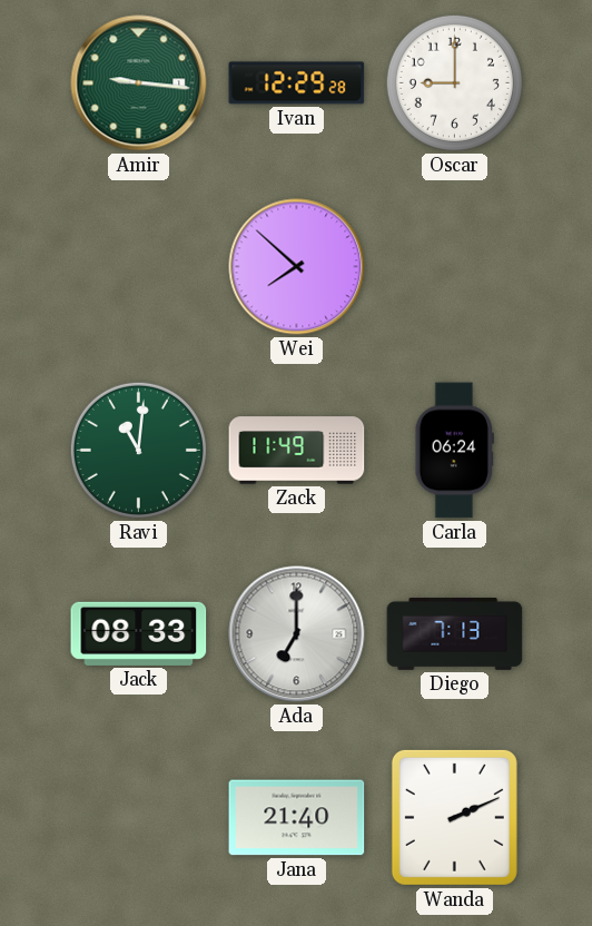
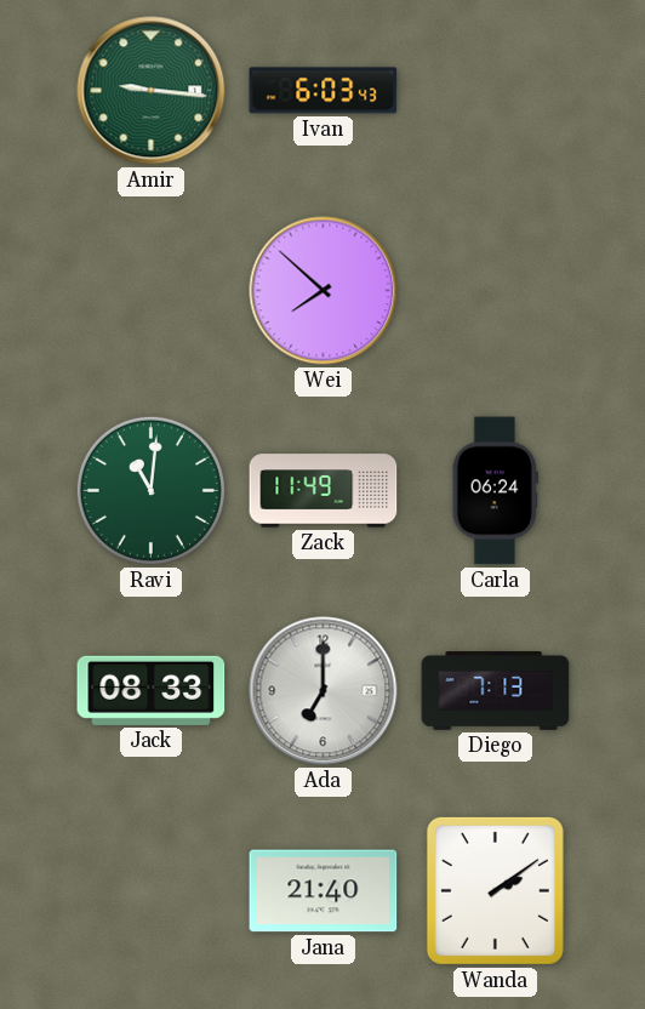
Ivan: 12:29 -> 6:03
Oscar: 9:00 -> none
Wanda: 2:11 -> 2:09
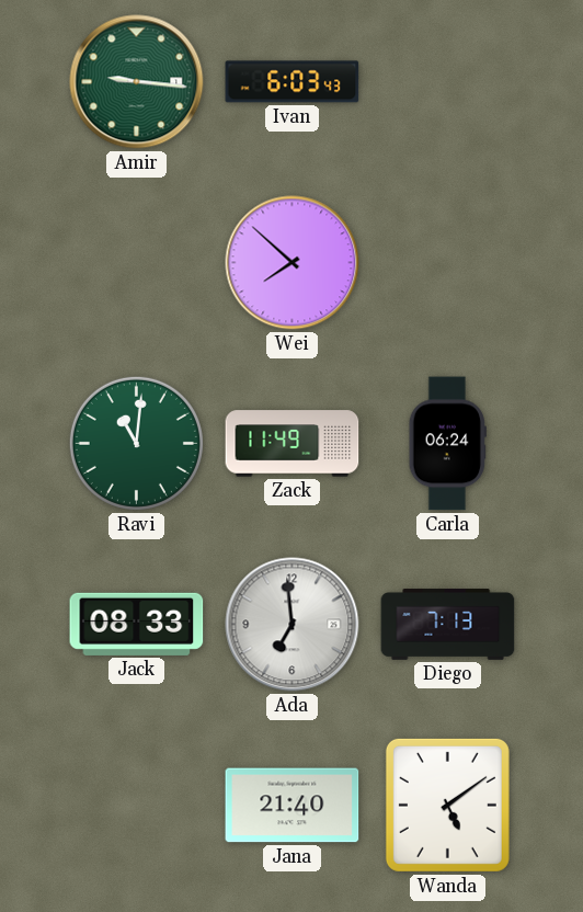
Ada: 7:00 -> 6:59
Wanda: 2:09 -> 5:09
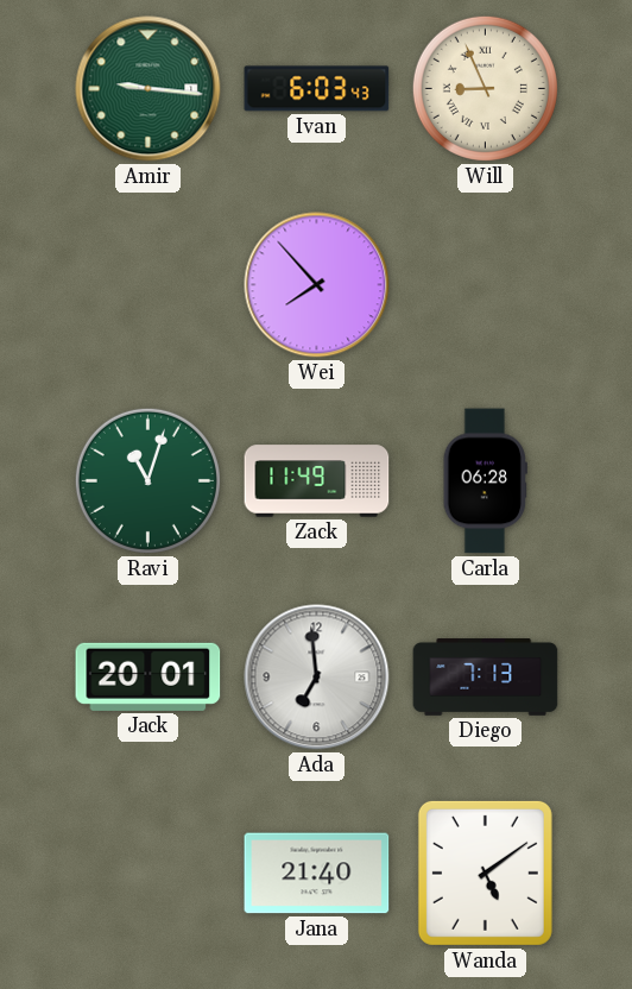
Will: none -> 8:56
Wei: 7:52 -> 7:53
Ravi: 11:01 -> 11:03
Carla: 06:24 -> 06:28
Jack: 08:33 -> 20:01
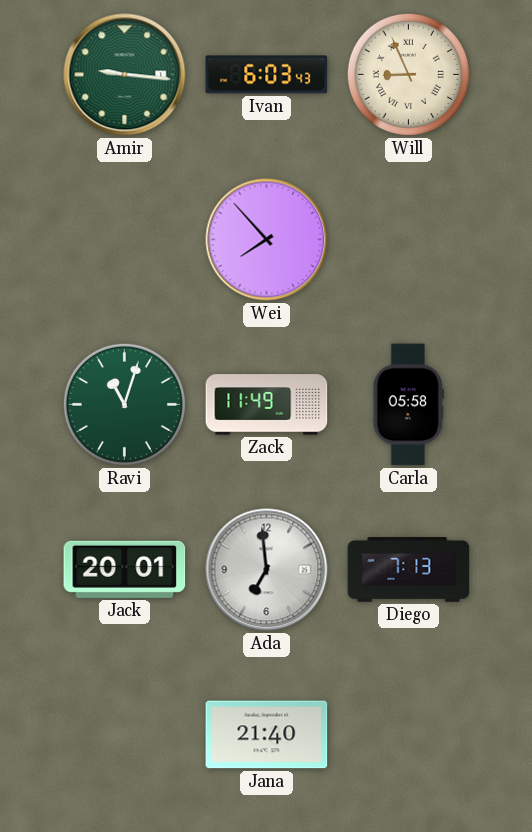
Carla: 06:28 -> 05:58
Wanda: 5:09 -> none
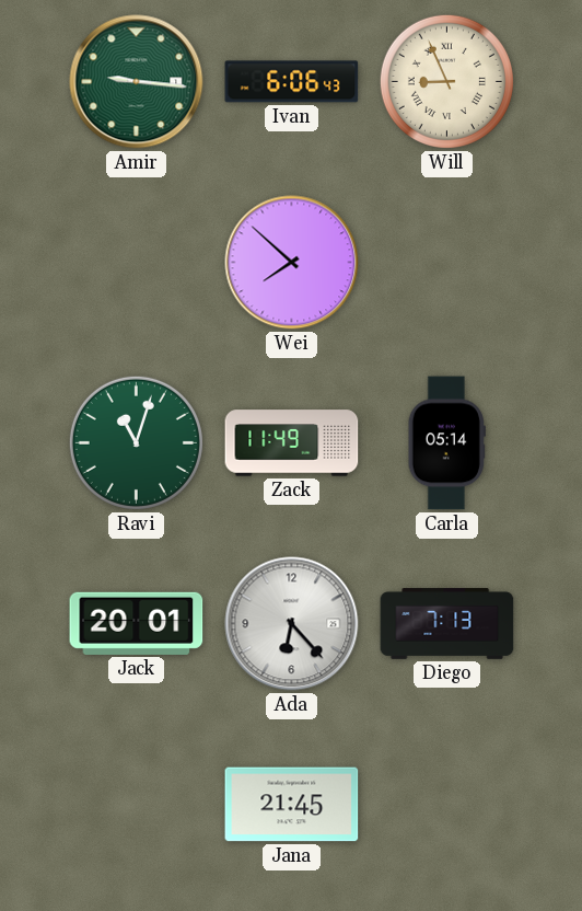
Ivan: 6:03 -> 6:06
Wei: 7:53 -> 7:52
Carla: 05:58 -> 05:14
Ada: 6:59 -> 6:23
Jana: 21:40 -> 21:45
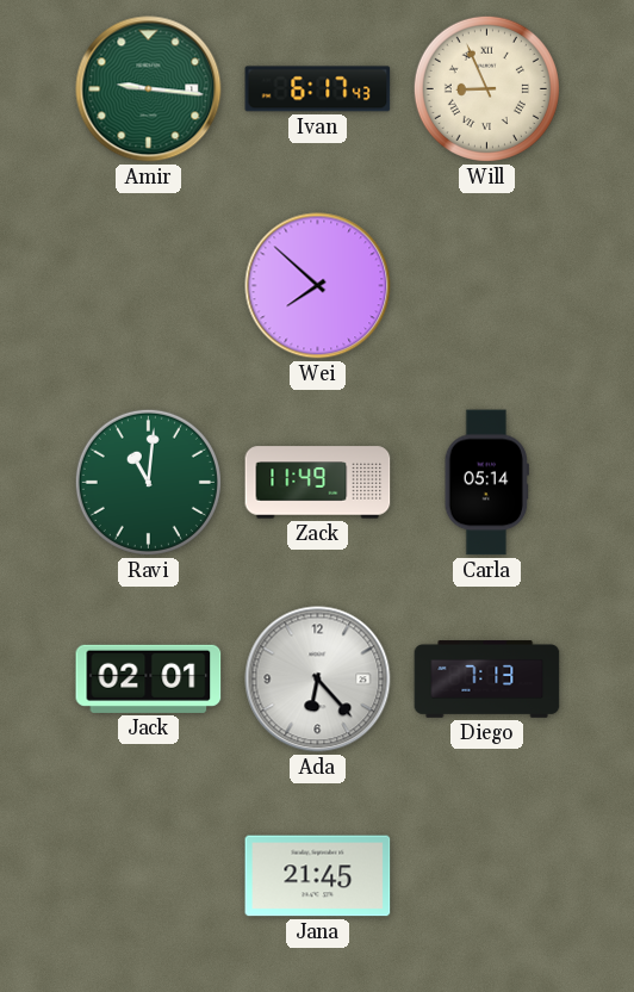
Ivan: 6:06 -> 6:17
Ravi: 11:03 -> 11:01
Jack: 20:01 -> 02:01
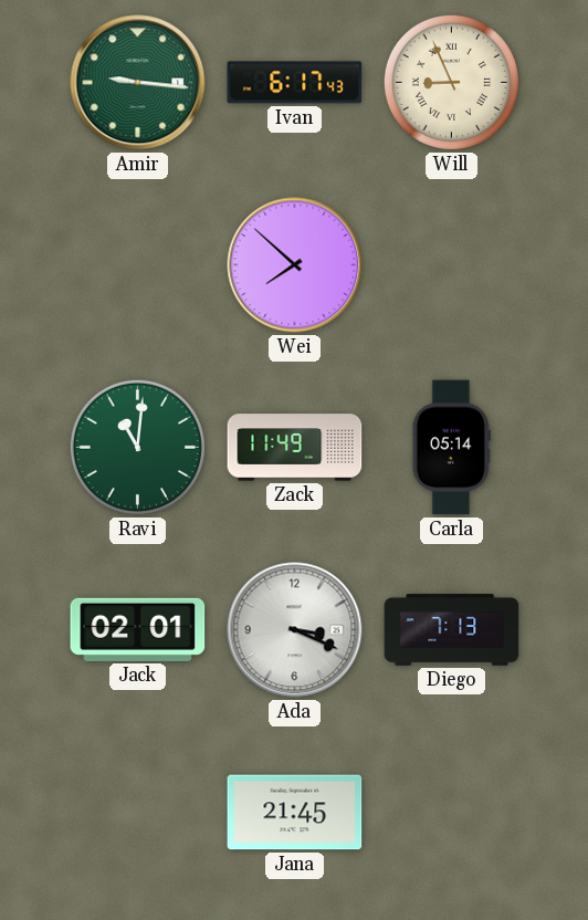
Ada: 6:23 -> 3:19
